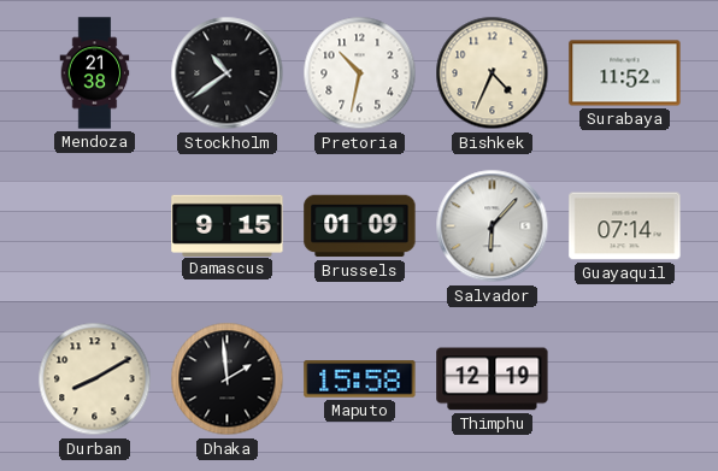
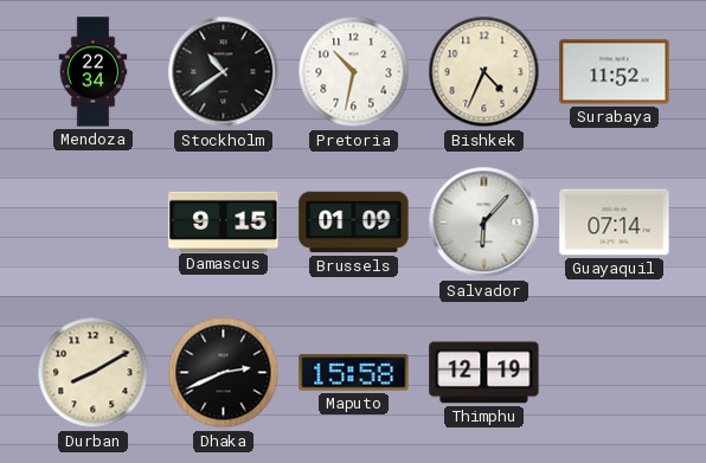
Mendoza: 21:38 -> 22:34
Dhaka: 1:59 -> 2:41
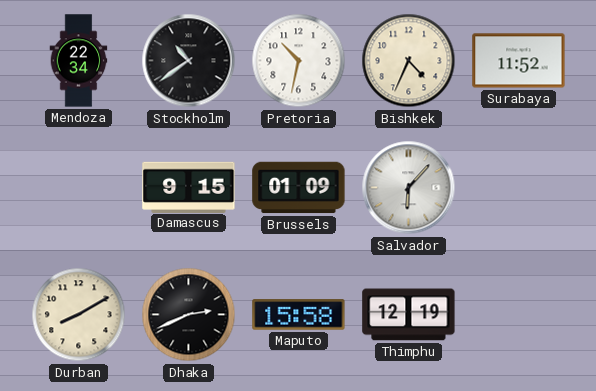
Guayaquil: 07:14 -> none
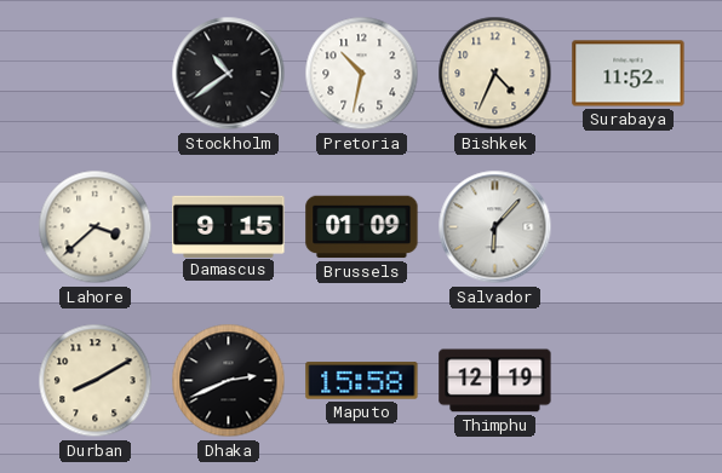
Mendoza: 22:34 -> none
Lahore: none -> 3:38
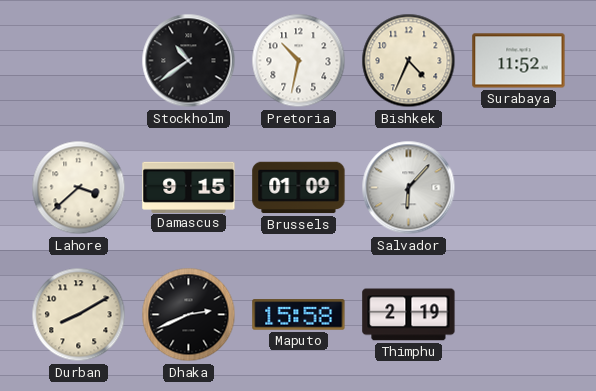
Thimphu: 12:19 -> 2:19
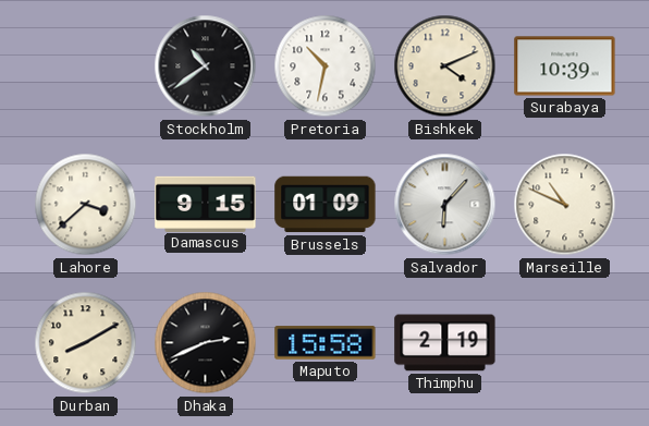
Bishkek: 4:34 -> 4:11
Surabaya: 11:52 -> 10:39
Marseille: none -> 10:49
